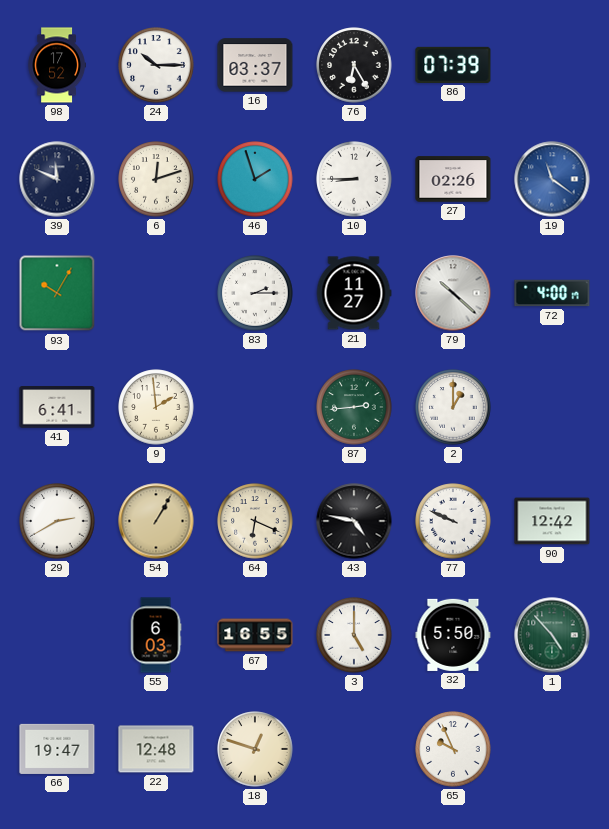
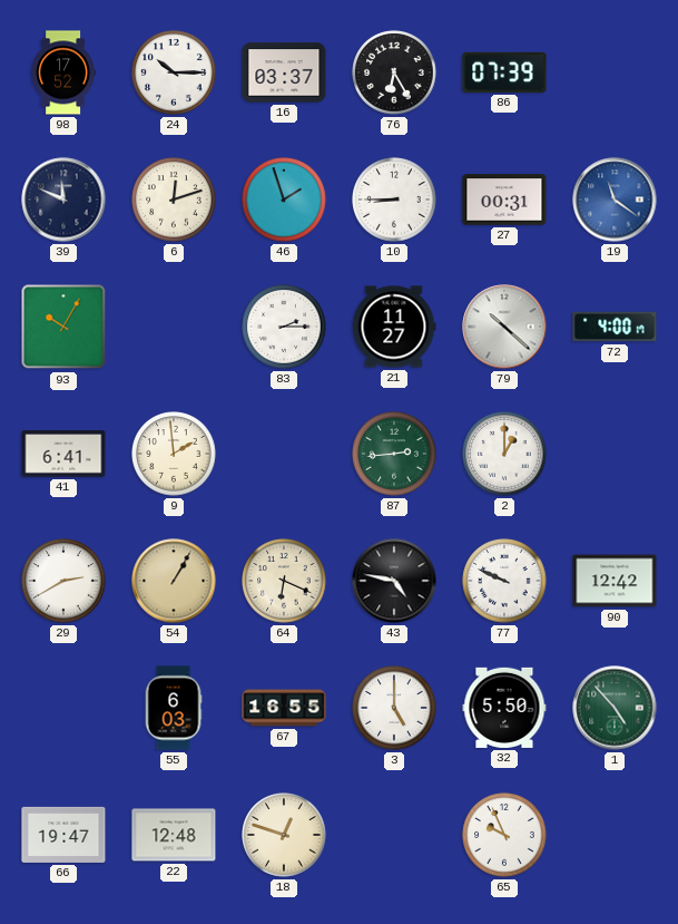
27: 02:26 -> 00:31
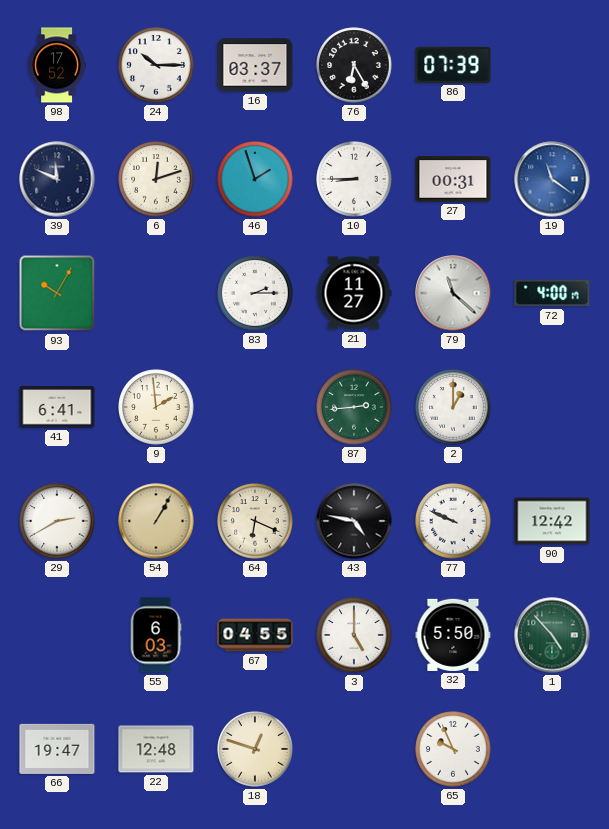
79: 10:22 -> 11:22
67: 16:55 -> 04:55
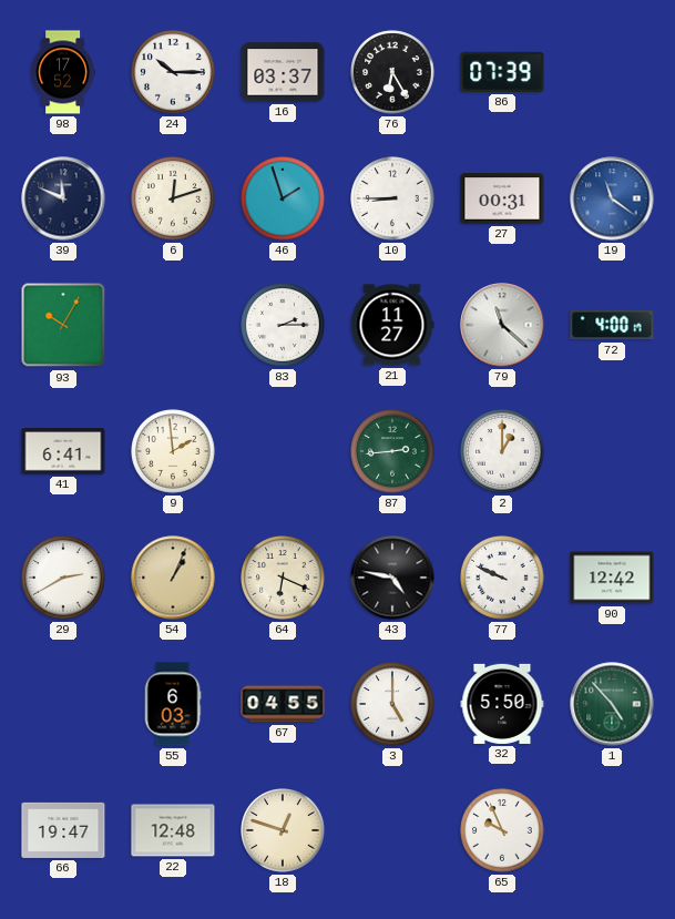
54: 1:05 -> 1:04
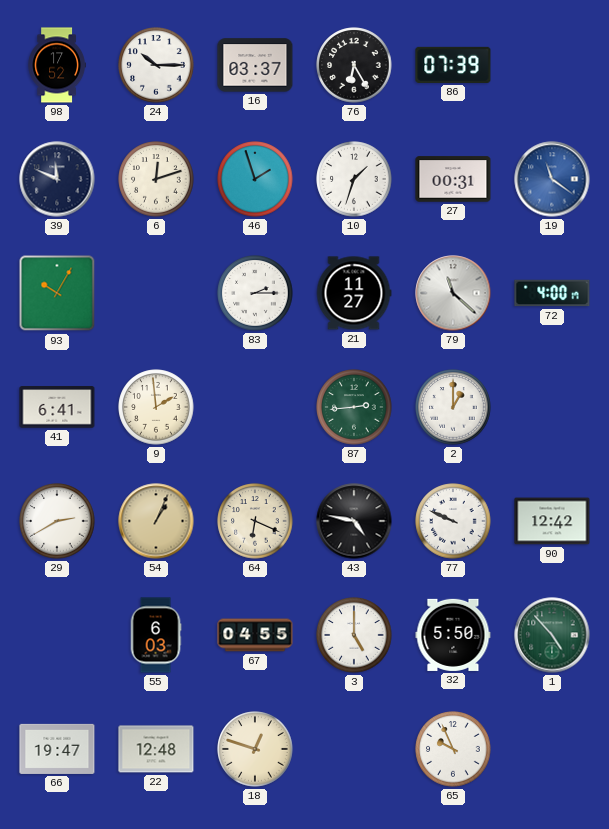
10: 8:45 -> 1:33
